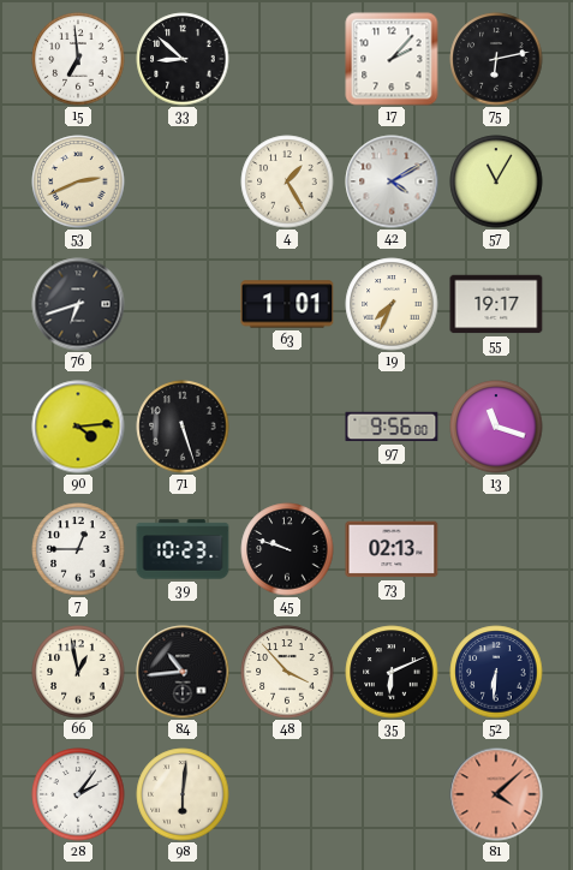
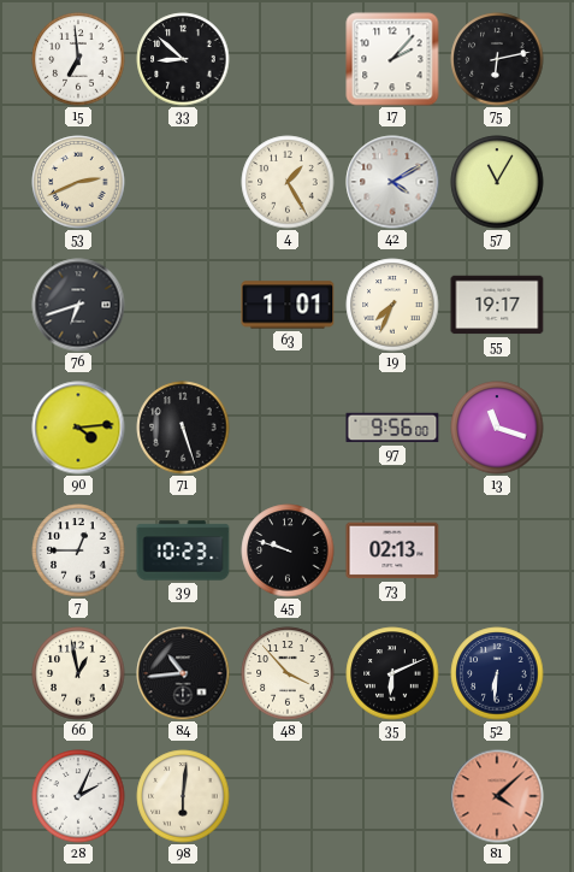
28: 2:06 -> 2:04
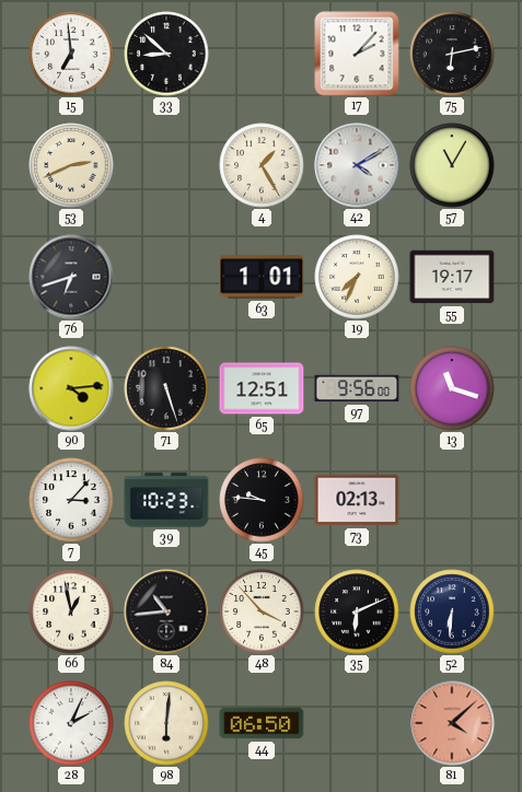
65: none -> 12:51
7: 12:45 -> 3:07
45: 9:48 -> 9:46
44: none -> 06:50
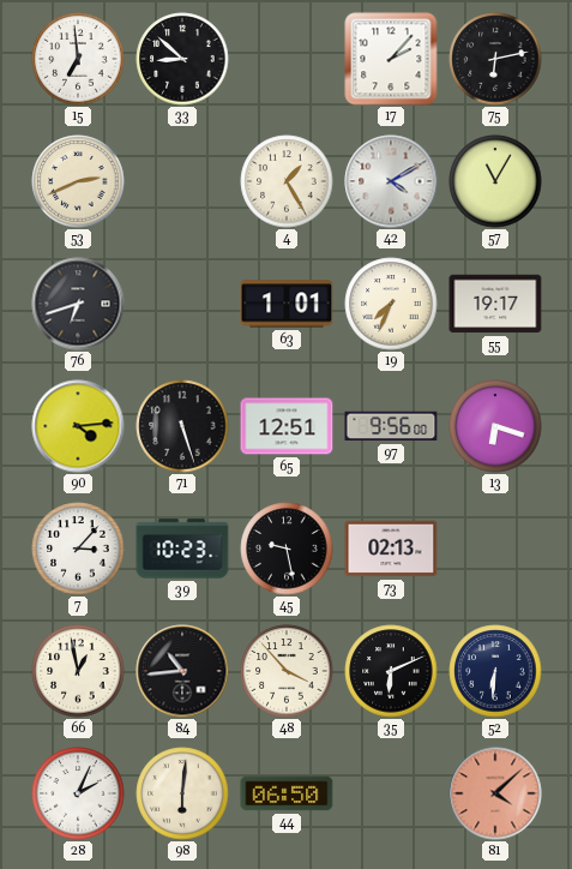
13: 11:18 -> 6:18
45: 9:46 -> 9:28
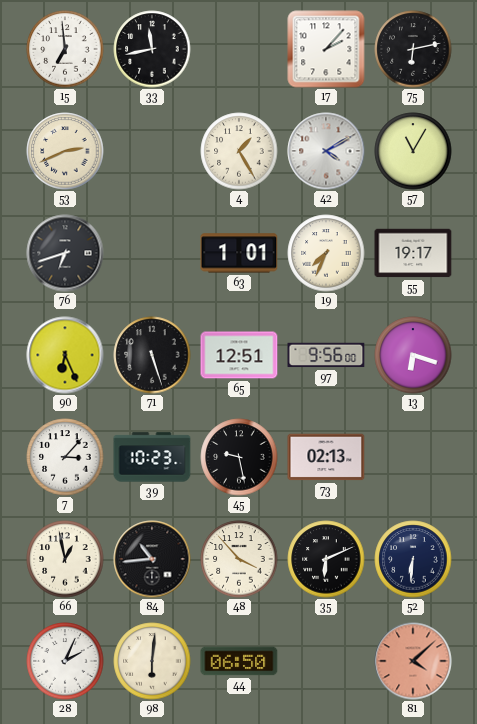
33: 8:52 -> 11:43
90: 4:14 -> 6:26
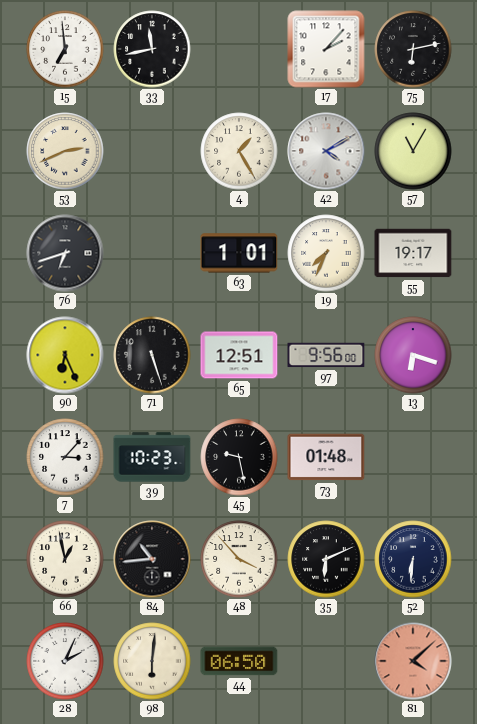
73: 02:13 -> 01:48
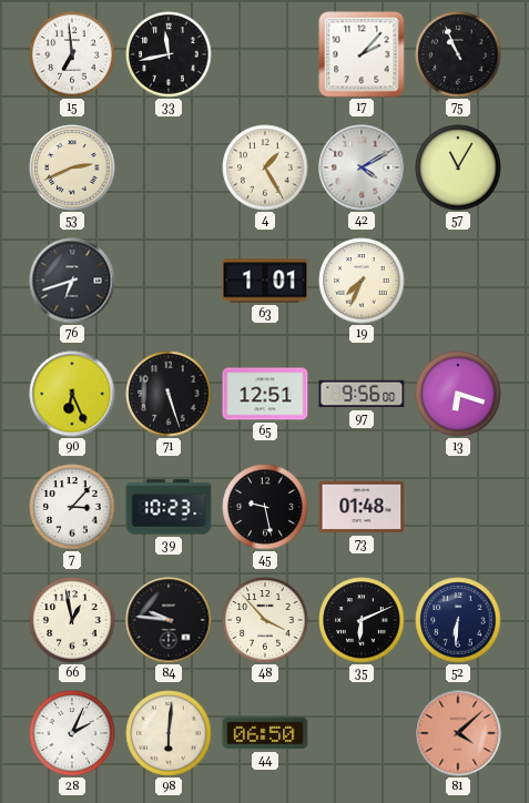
75: 6:13 -> 10:56
55: 19:17 -> none
84: 10:44 -> 9:46
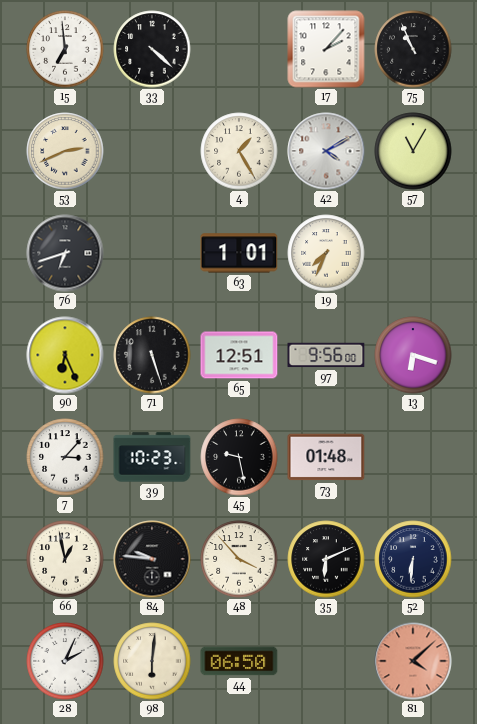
33: 11:43 -> 4:22
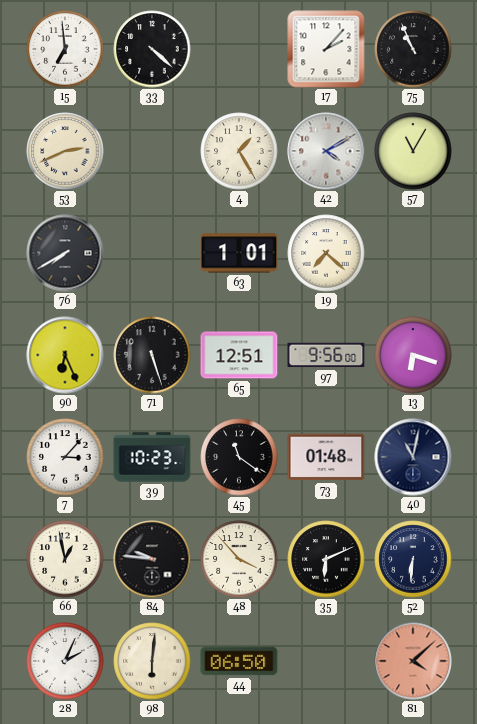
76: 6:42 -> 7:40
19: 7:34 -> 7:22
45: 9:28 -> 11:21
40: none -> 11:02
